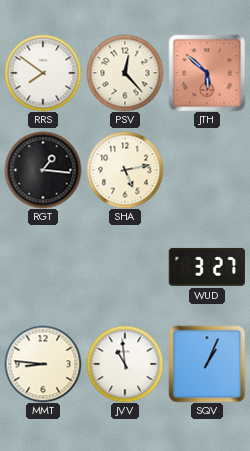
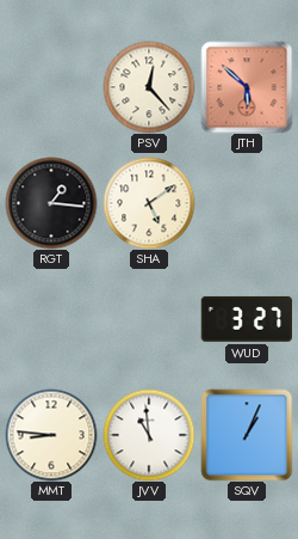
RRS: 7:51 -> none
SHA: 5:13 -> 5:09
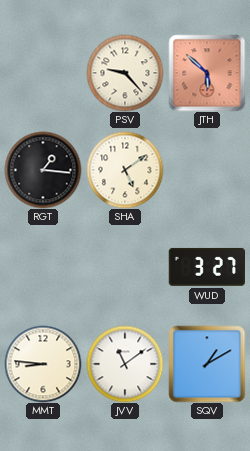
PSV: 12:23 -> 9:23
JVV: 10:59 -> 11:09
SQV: 1:04 -> 1:10
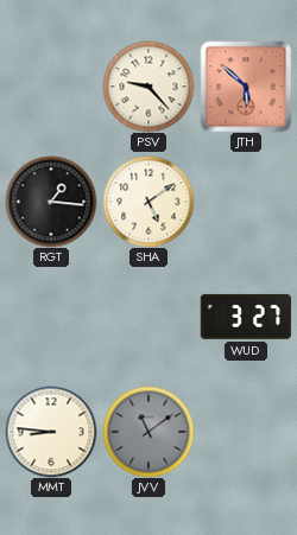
JVV dial: white -> grey
SQV: 1:10 -> none
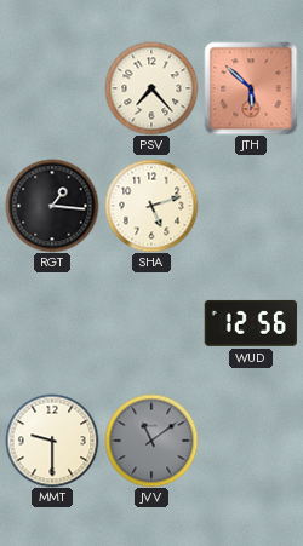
PSV: 9:23 -> 7:23
SHA: 5:09 -> 5:12
WUD: 3:27 -> 12:56
MMT: 8:46 -> 9:30
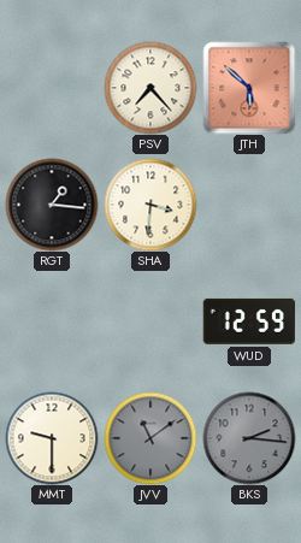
SHA: 5:12 -> 3:31
WUD: 12:56 -> 12:59
BKS: none -> 2:16
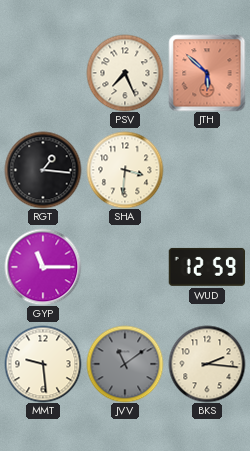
PSV: 7:23 -> 7:26
GYP: none -> 11:15
MMT: 9:30 -> 9:29
BKS dial: grey -> cream
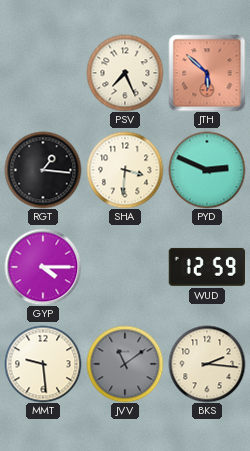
PYD: none -> 2:49
GYP: 11:15 -> 4:15
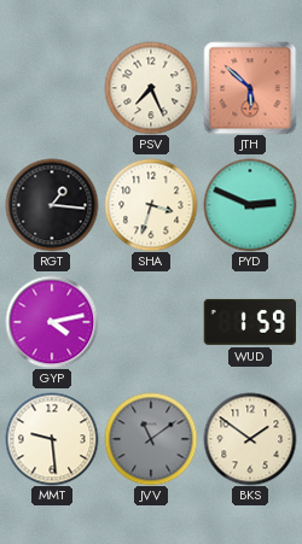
SHA: 3:31 -> 3:33
GYP: 4:15 -> 4:13
WUD: 12:59 -> 1:59
BKS: 2:16 -> 1:51
